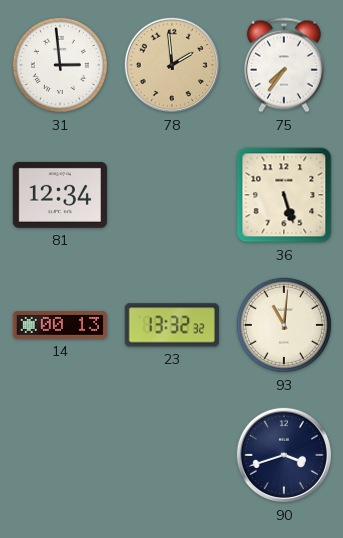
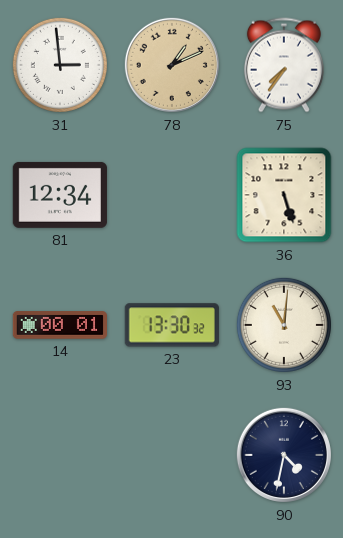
78: 1:59 -> 1:11
14: 00:13 -> 00:01
23: 13:32 -> 13:30
90: 3:42 -> 4:32
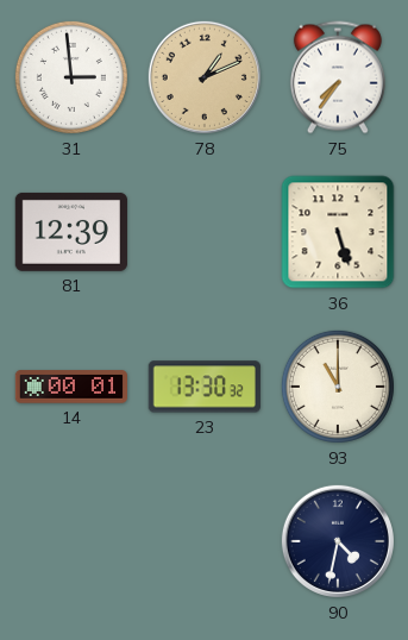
81: 12:34 -> 12:39
93: 11:01 -> 11:00
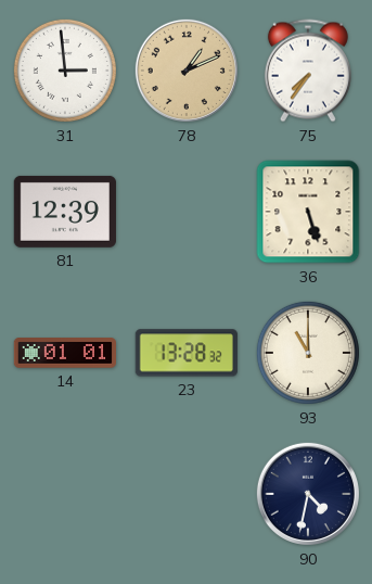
14: 00:01 -> 01:01
23: 13:30 -> 13:28
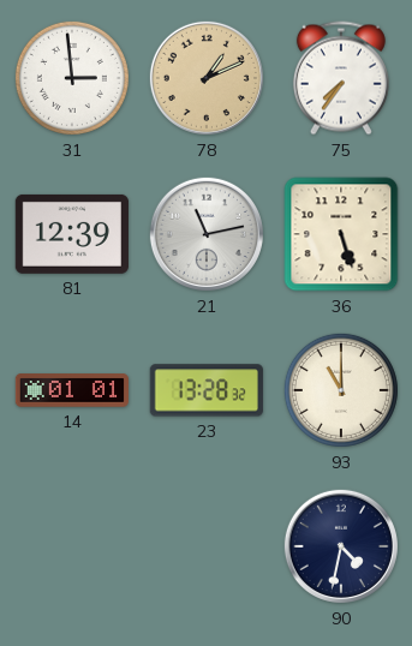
21: none -> 11:13
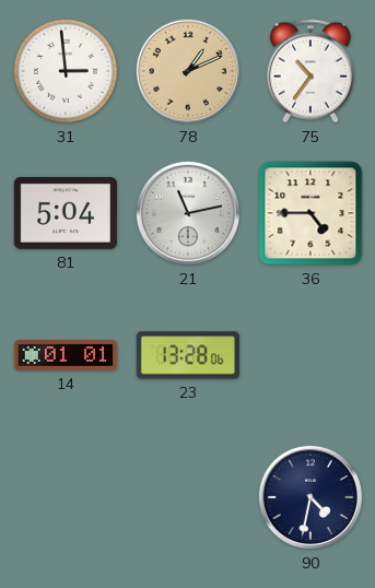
75: 7:36 -> 10:36
81: 12:39 -> 5:04
36: 5:27 -> 4:45
23: 13:28:32 -> 13:28:06
93: 11:00 -> none
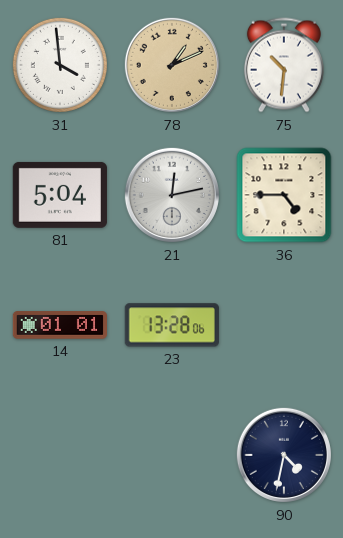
31: 2:59 -> 3:59
75: 10:36 -> 10:31
21: 11:13 -> 12:13
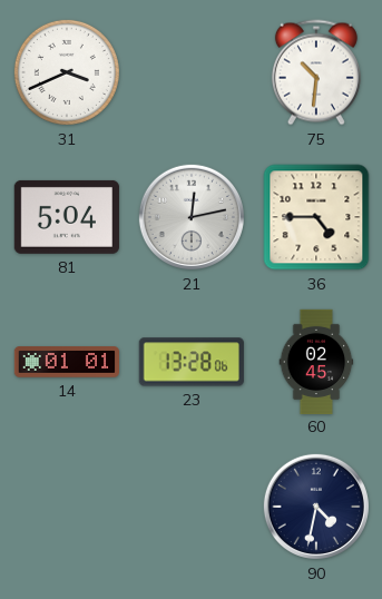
31: 3:59 -> 3:41
78: 1:11 -> none
60: none -> 02:45
